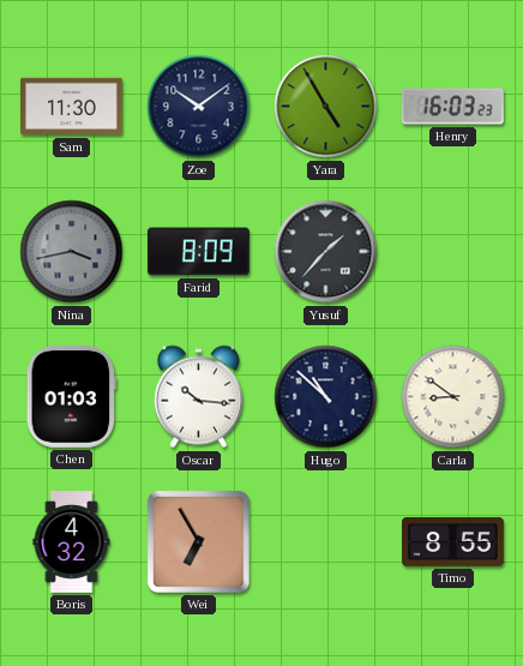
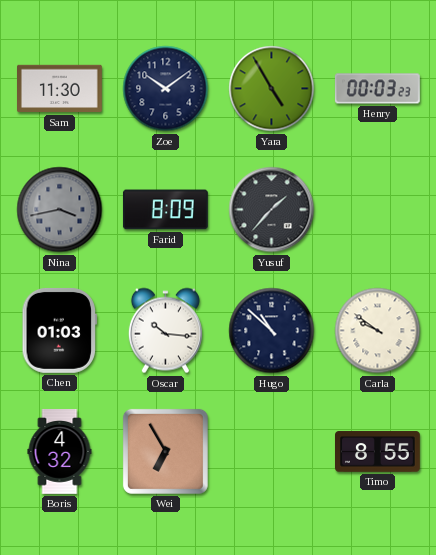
Henry: 16:03 -> 00:03
Carla: 8:51 -> 9:51
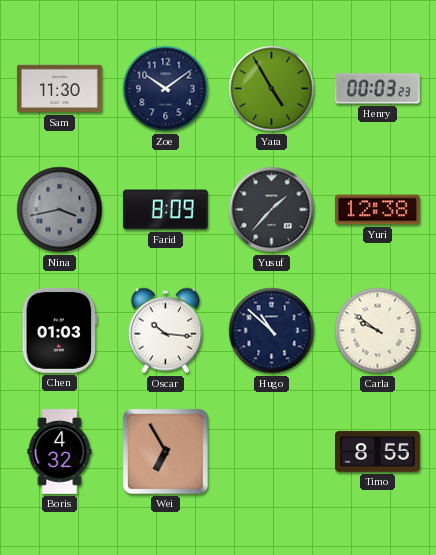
Yuri: none -> 12:38
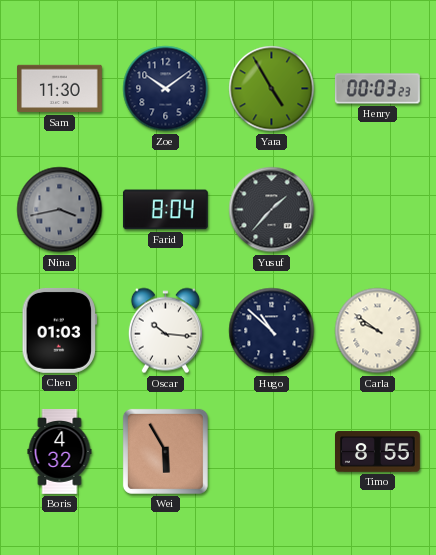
Farid: 8:09 -> 8:04
Yuri: 12:38 -> none
Wei: 6:55 -> 5:55
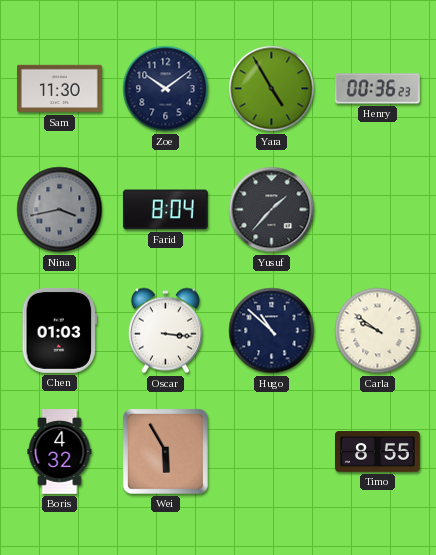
Henry: 00:03 -> 00:36
Oscar: 10:16 -> 3:16
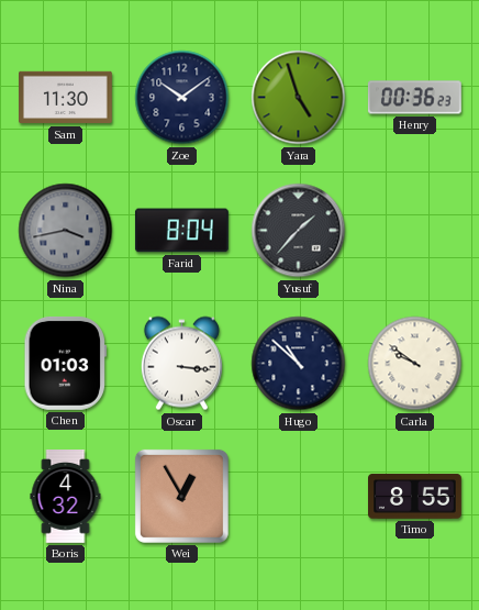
Yara: 4:55 -> 4:57
Wei: 5:55 -> 12:55
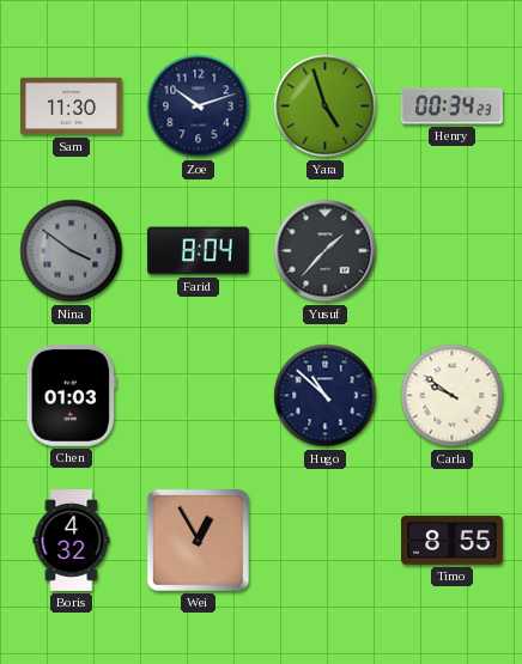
Zoe: 10:09 -> 10:12
Henry: 00:36 -> 00:34
Nina: 3:43 -> 3:51
Oscar: 3:16 -> none
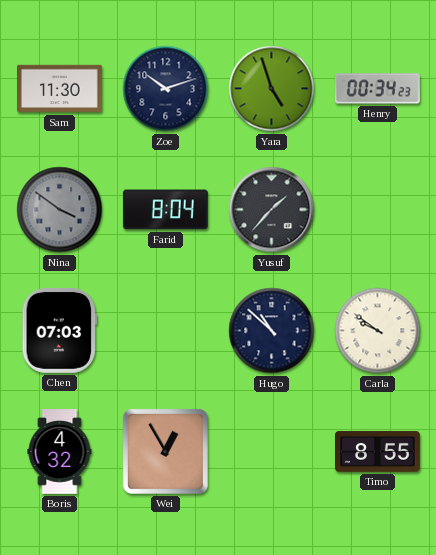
Chen: 01:03 -> 07:03
